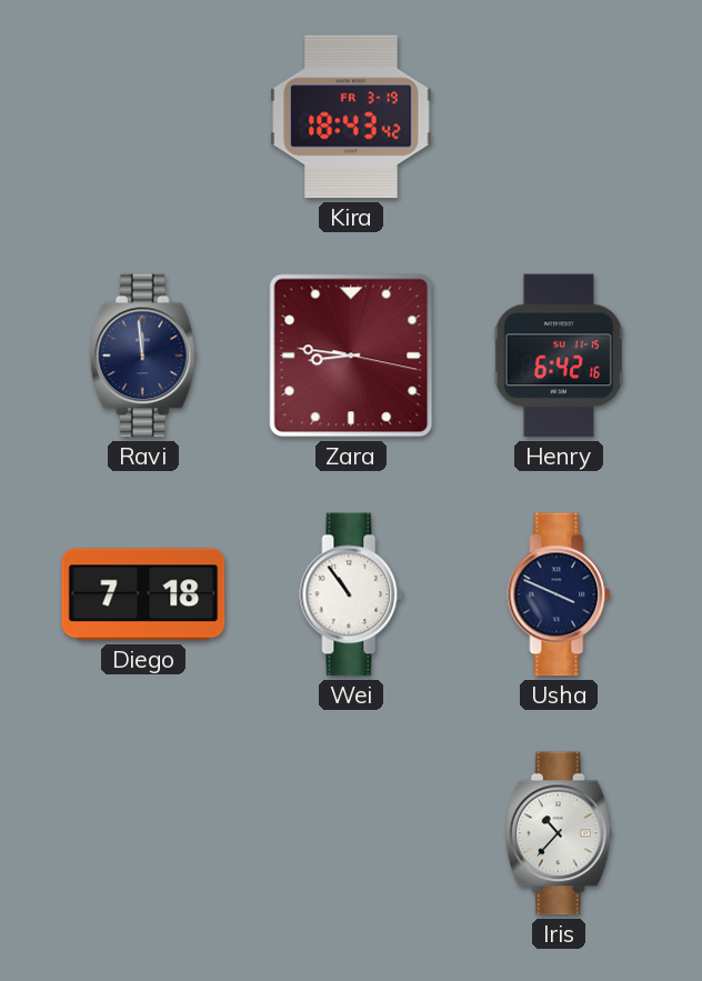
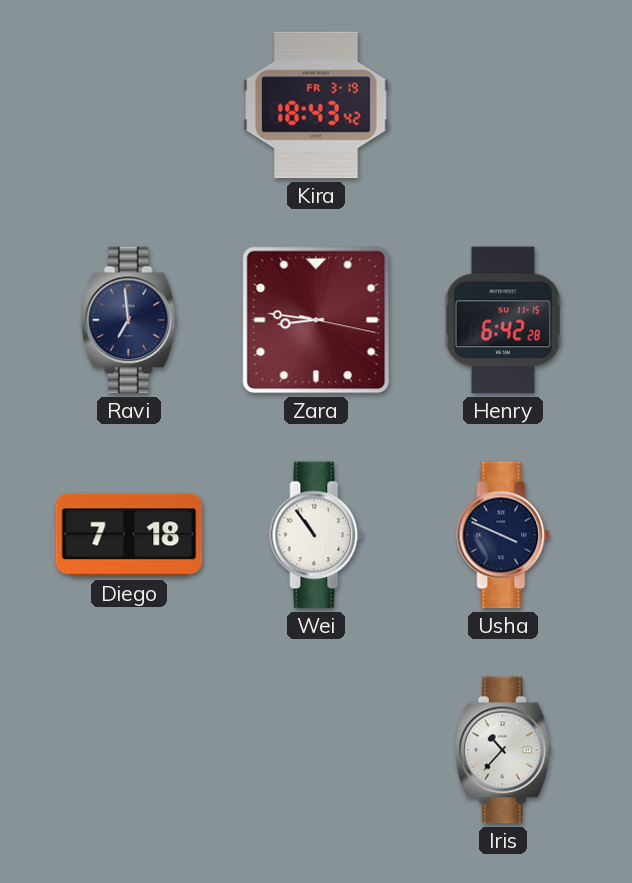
Ravi: 11:59 -> 6:59
Henry: 6:42:16 -> 6:42:28
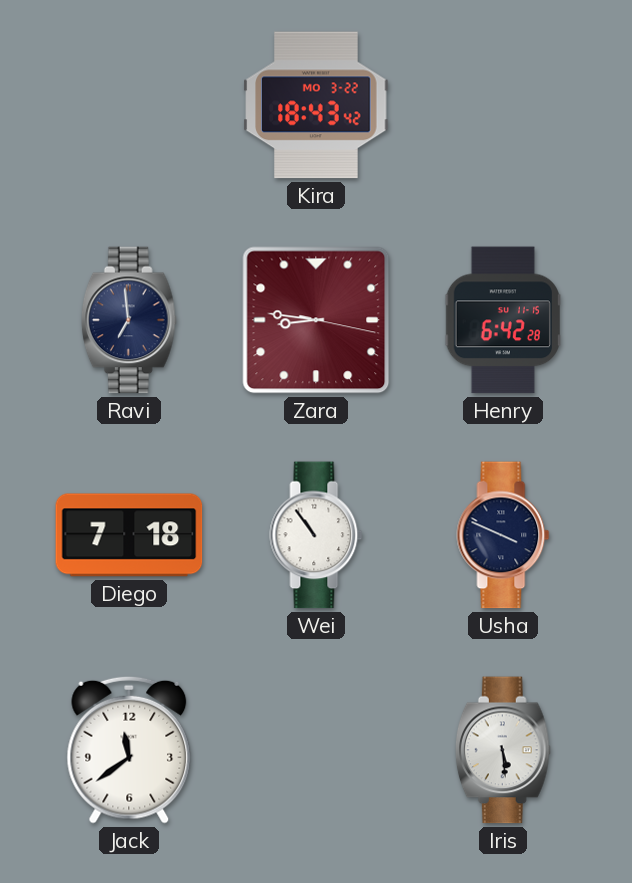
Kira date: FR 3-19 -> MO 3-22
Jack: none -> 11:39
Iris: 10:37 -> 5:29
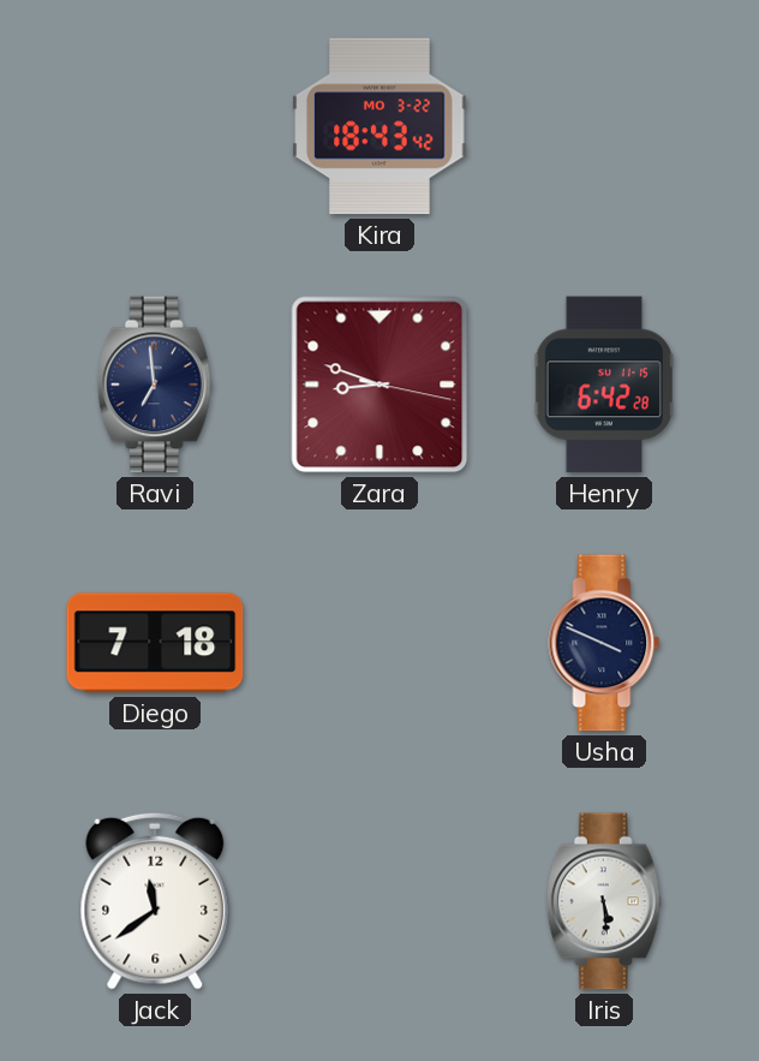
Zara: 8:46 -> 8:48
Wei: 10:54 -> none
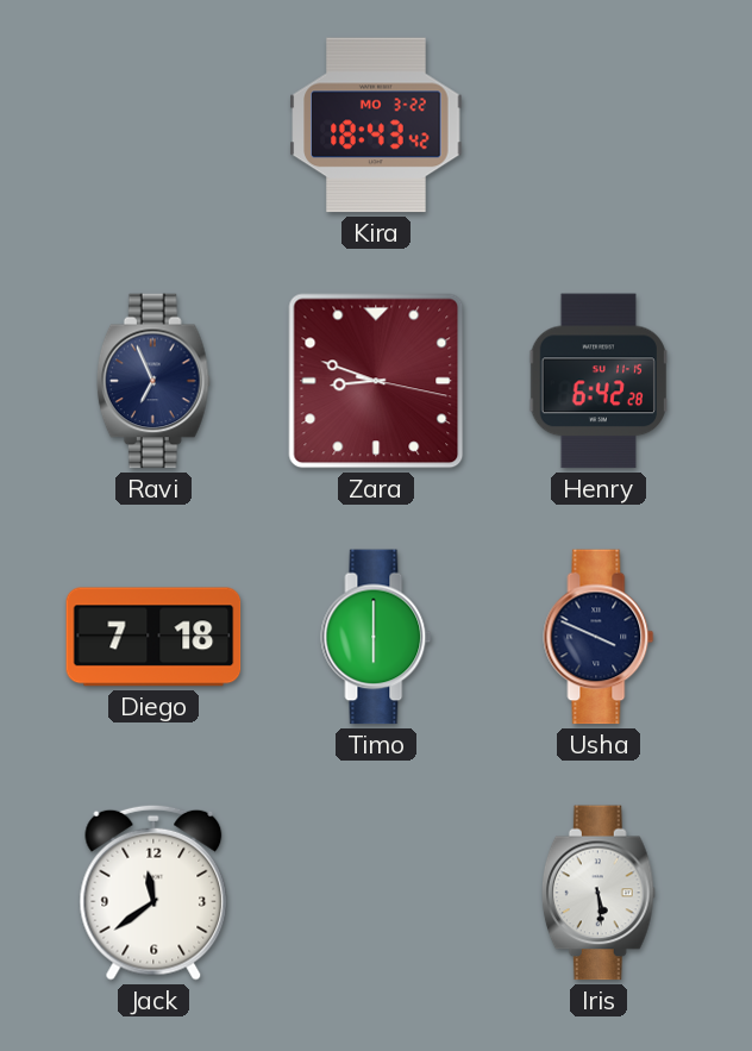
Ravi: 6:59 -> 6:56
Timo: none -> 6:00
